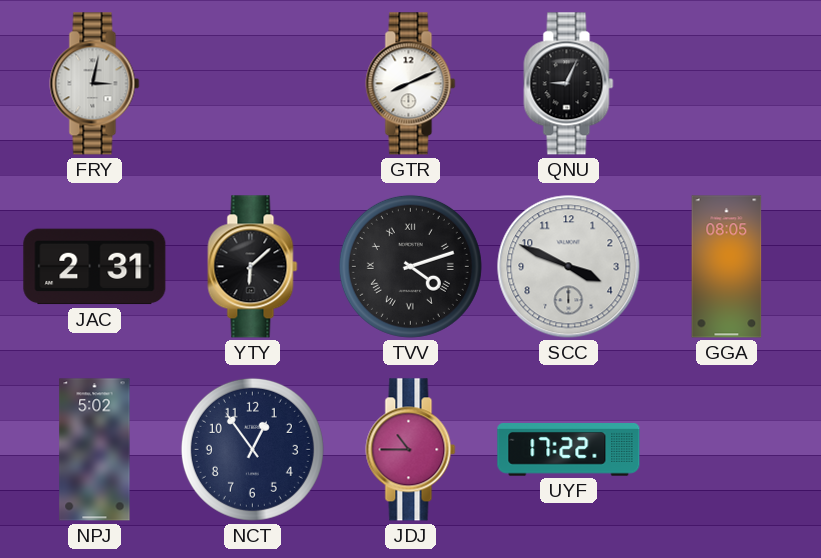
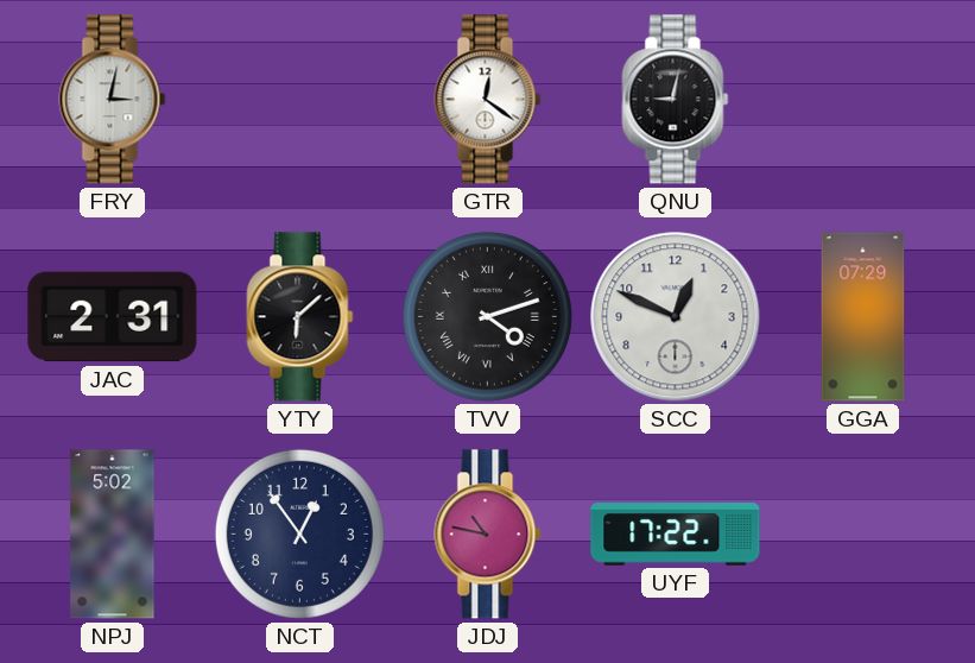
GTR: 8:11 -> 12:21
QNU: 9:04 -> 9:02
SCC: 3:49 -> 12:49
GGA: 08:05 -> 07:29
JDJ: 10:45 -> 10:47
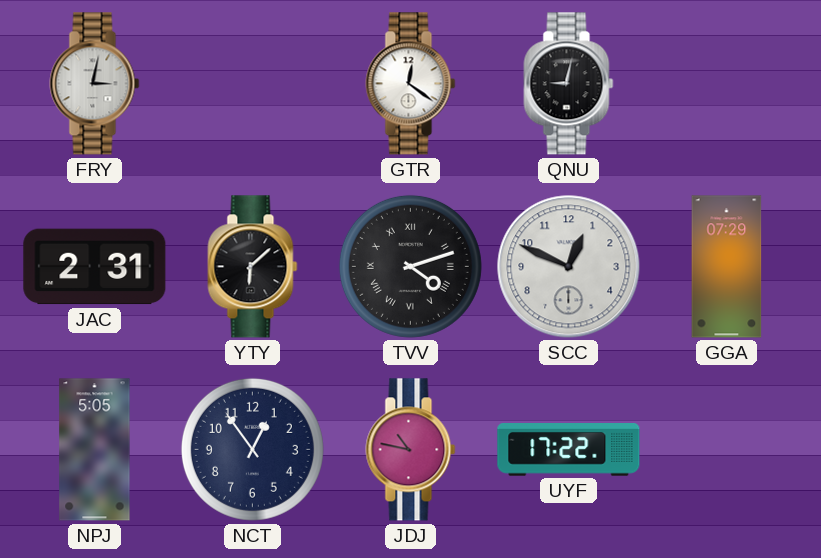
NPJ: 5:02 -> 5:05
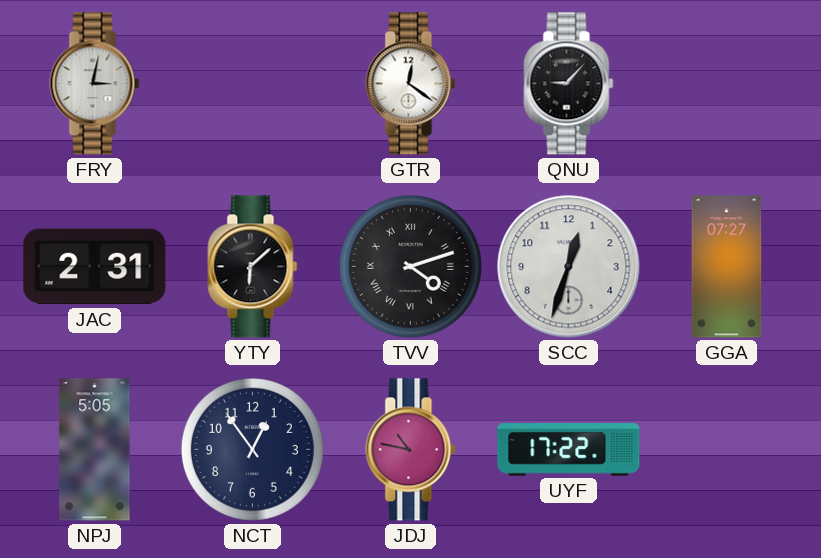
QNU: 9:02 -> 9:07
SCC: 12:49 -> 12:33
GGA: 07:29 -> 07:27
